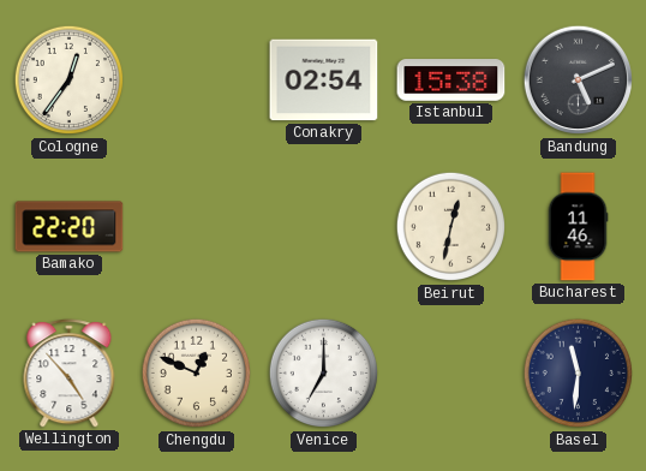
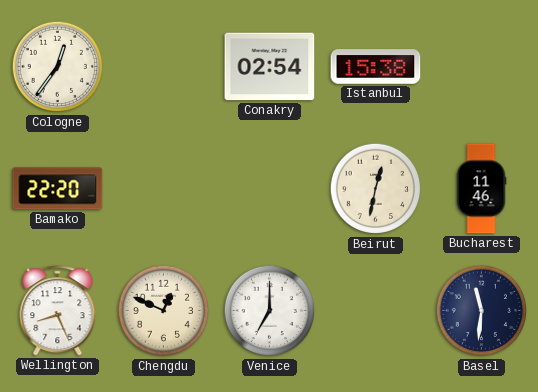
Bandung: 5:11 -> none
Wellington: 4:53 -> 8:26
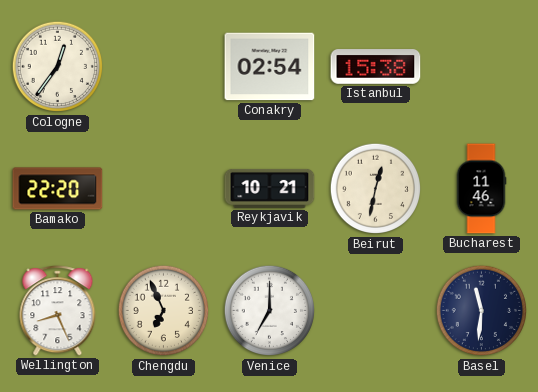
Reykjavik: none -> 10:21
Chengdu: 12:49 -> 6:56
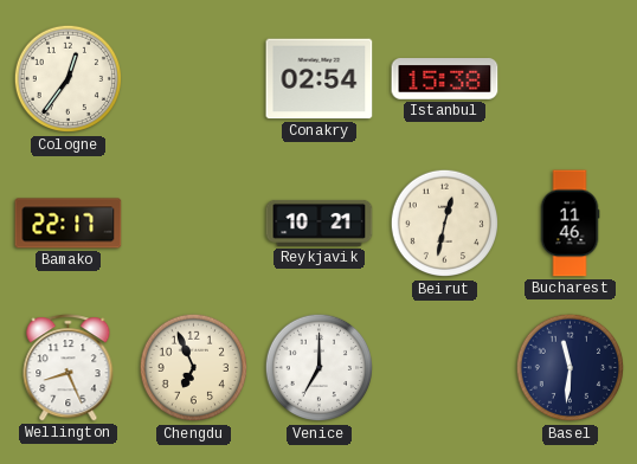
Bamako: 22:20 -> 22:17
